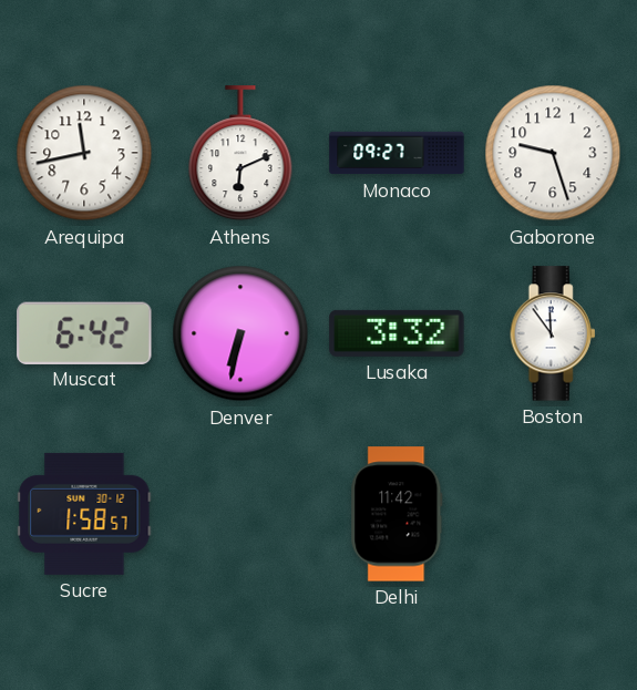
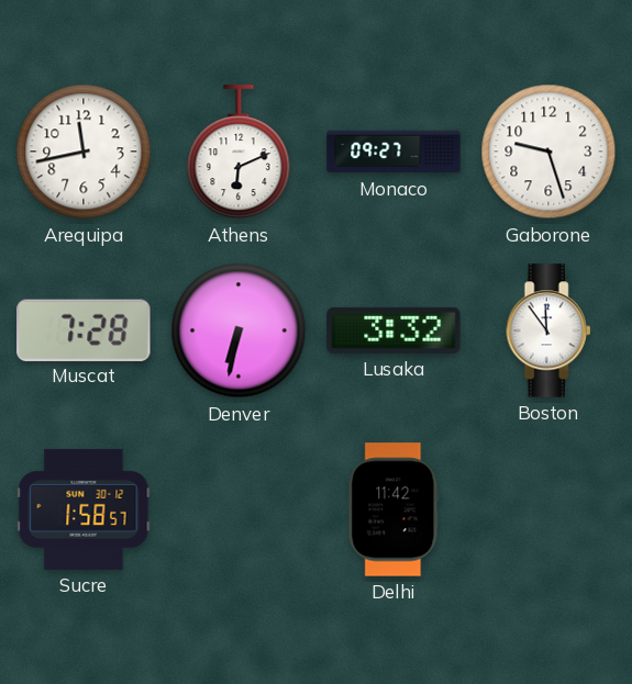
Muscat: 6:42 -> 7:28
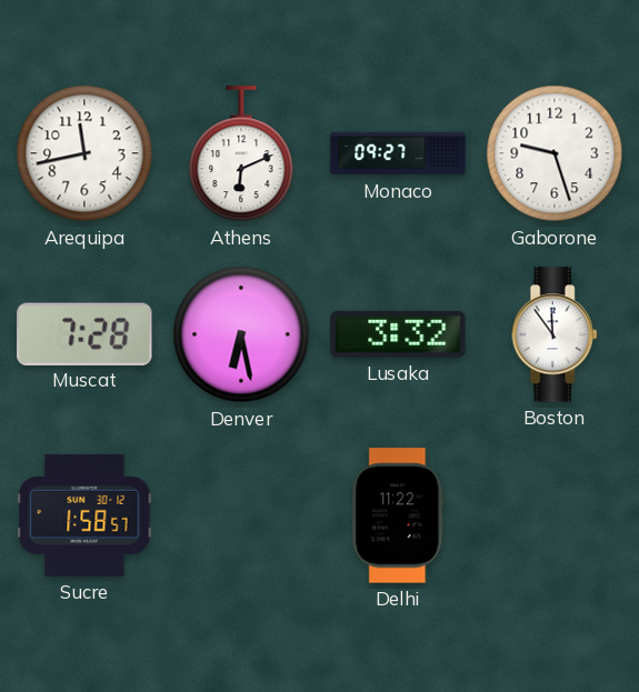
Denver: 6:32 -> 6:28
Delhi: 11:42 -> 11:22
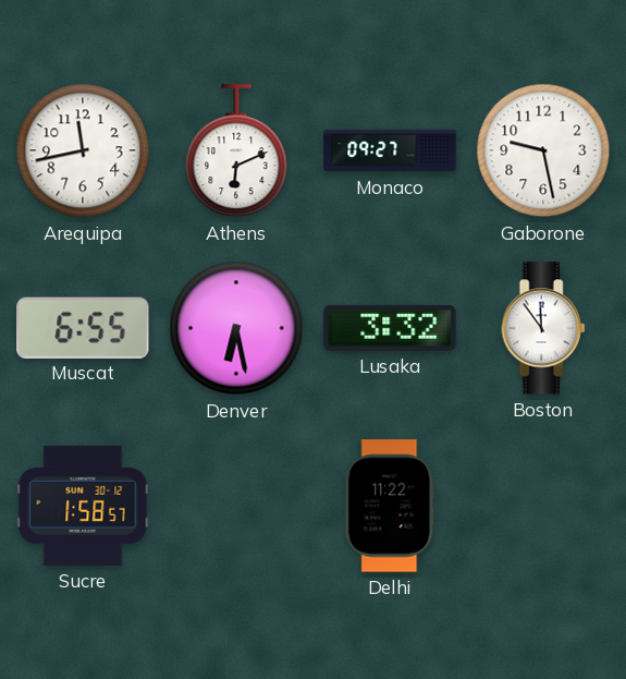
Gaborone: 9:27 -> 9:28
Muscat: 7:28 -> 6:55
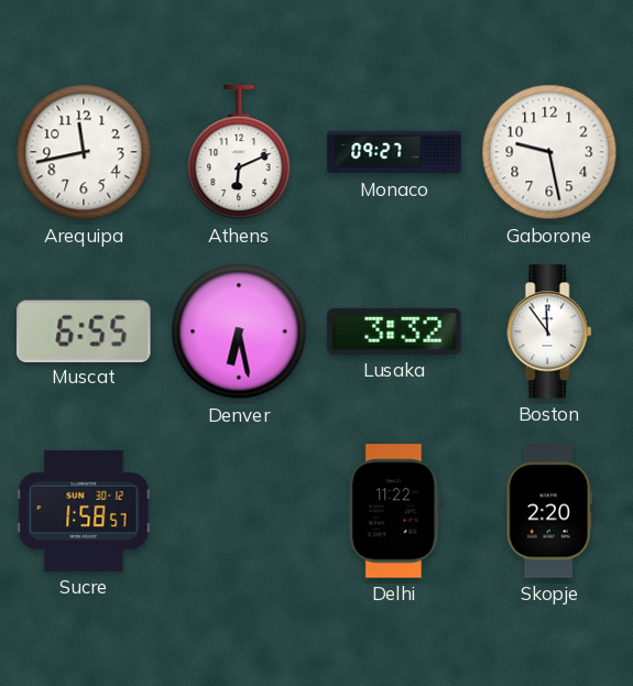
Skopje: none -> 2:20
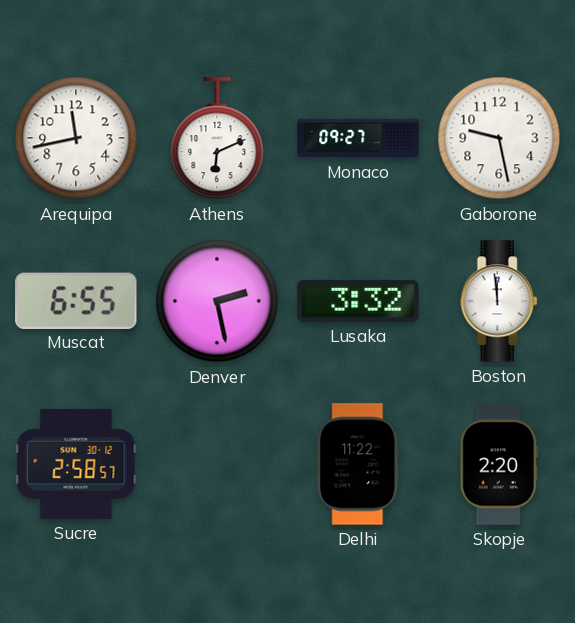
Denver: 6:28 -> 2:28
Boston: 11:54 -> 11:59
Sucre: 1:58 -> 2:58
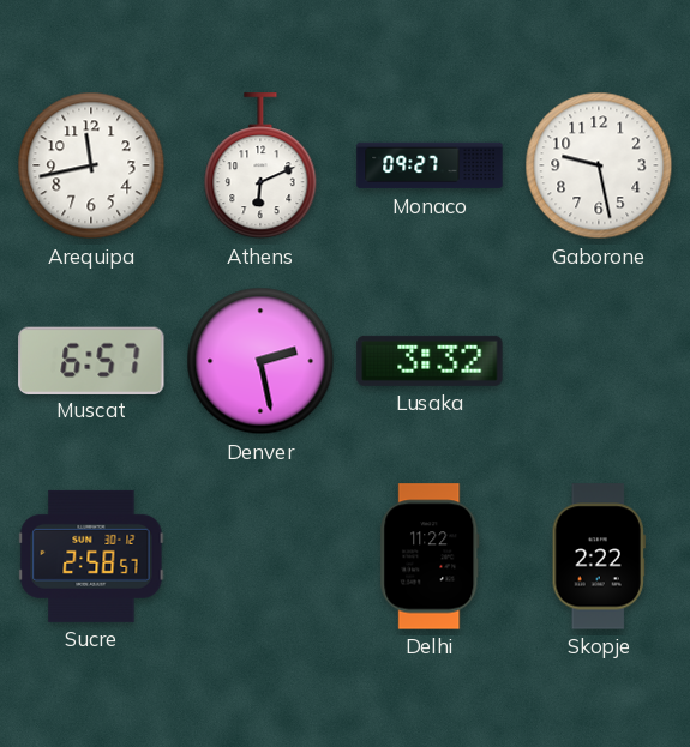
Muscat: 6:55 -> 6:57
Boston: 11:59 -> none
Skopje: 2:20 -> 2:22
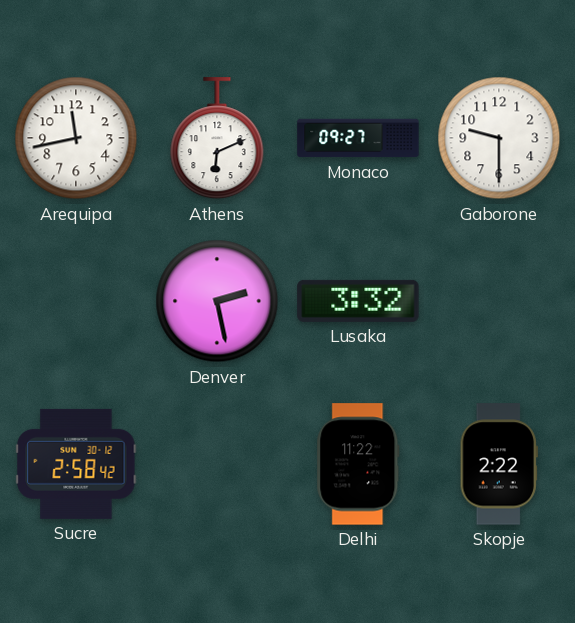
Gaborone: 9:28 -> 9:30
Muscat: 6:57 -> none
Sucre: 2:58:57 -> 2:58:42
